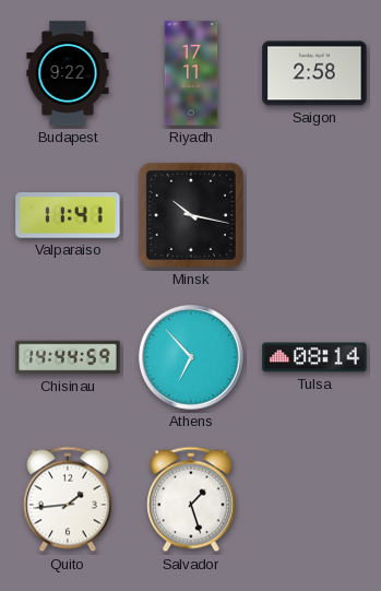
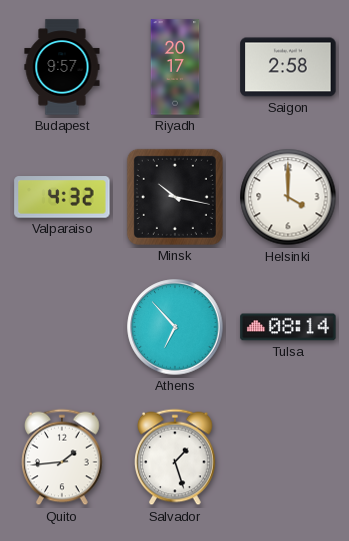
Budapest: 9:22 -> 9:57
Riyadh: 17:11 -> 20:17
Valparaiso: 11:41 -> 4:32
Helsinki: none -> 4:00
Chisinau: 14:44 -> none
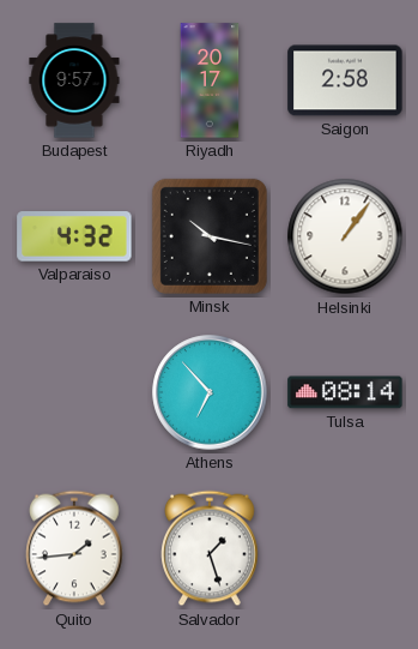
Helsinki: 4:00 -> 1:06
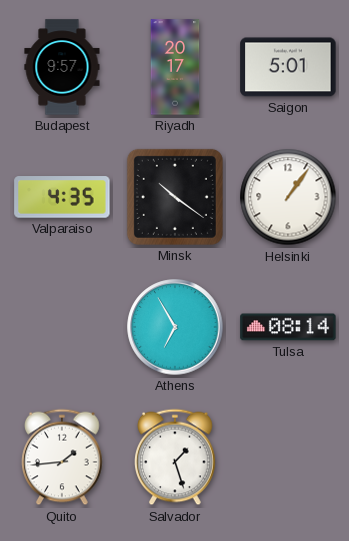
Saigon: 2:58 -> 5:01
Valparaiso: 4:32 -> 4:35
Minsk: 10:17 -> 10:21
Athens: 6:53 -> 6:55
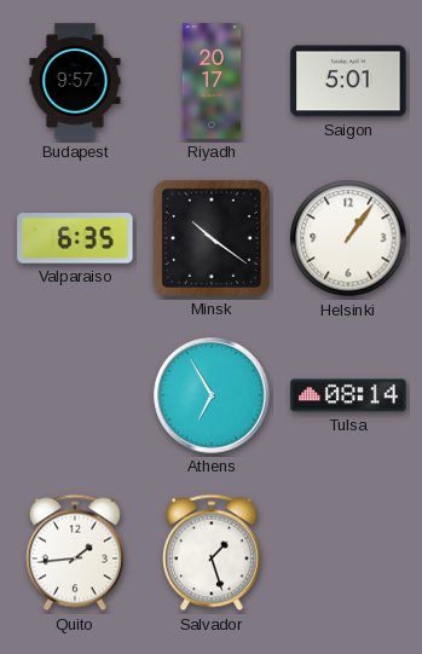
Valparaiso: 4:35 -> 6:35
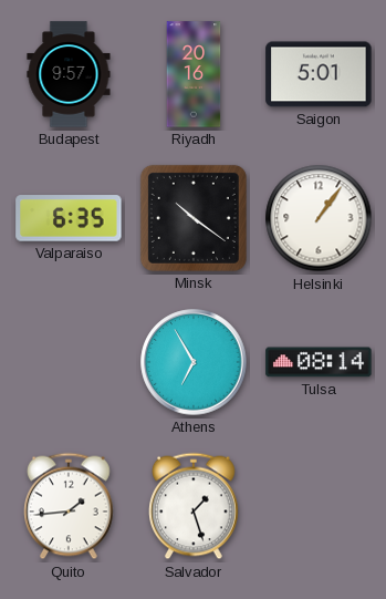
Riyadh: 20:17 -> 20:16
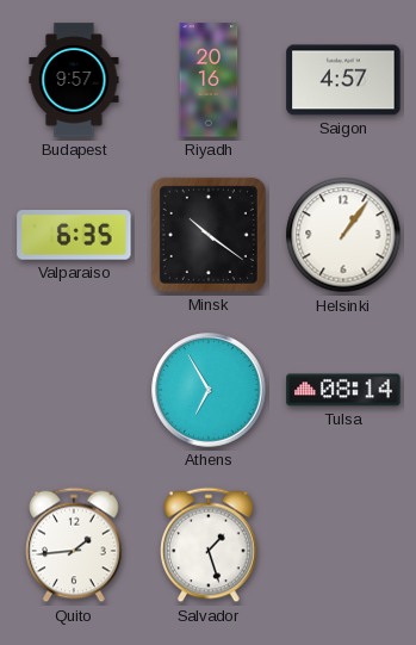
Saigon: 5:01 -> 4:57
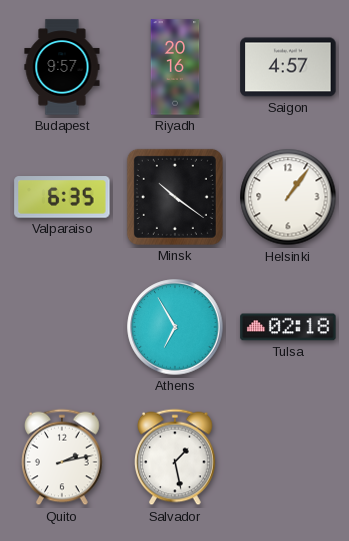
Tulsa: 08:14 -> 02:18
Quito: 1:44 -> 2:13
Salvador: 1:27 -> 1:28
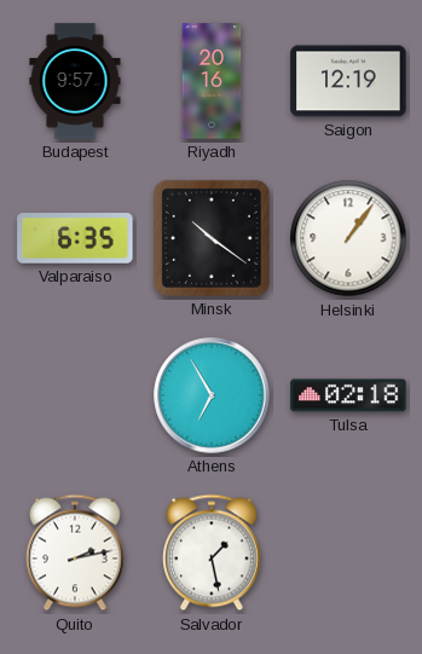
Saigon: 4:57 -> 12:19
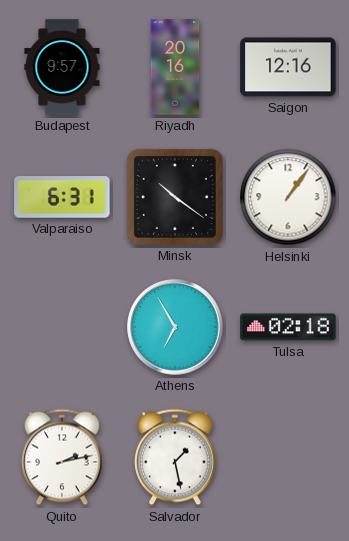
Saigon: 12:19 -> 12:16
Valparaiso: 6:35 -> 6:31
